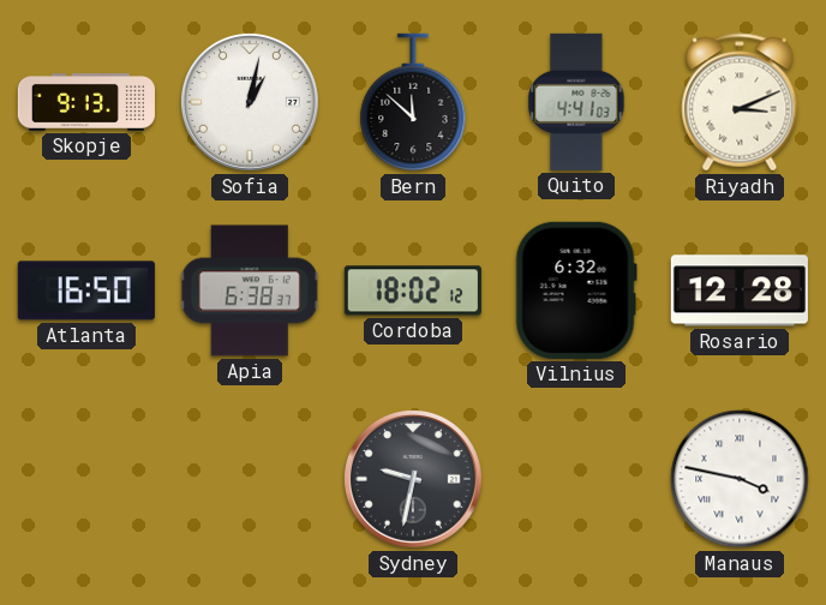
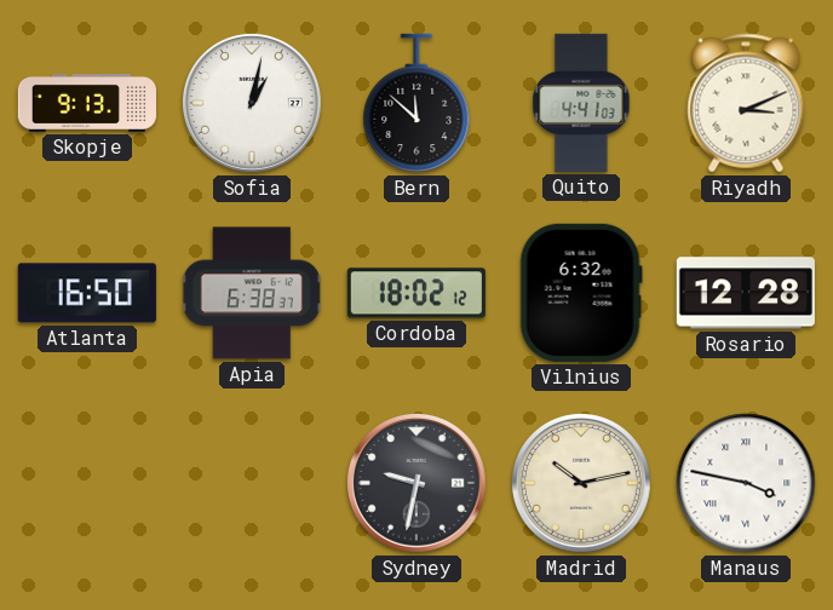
Madrid: none -> 10:13
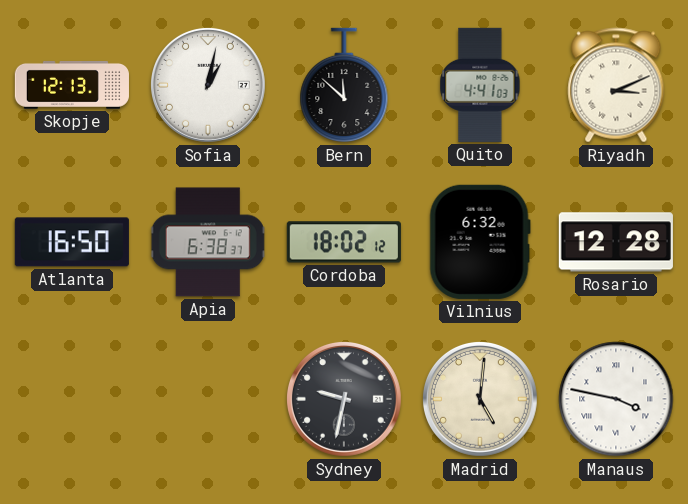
Skopje: 9:13 -> 12:13
Madrid: 10:13 -> 5:01
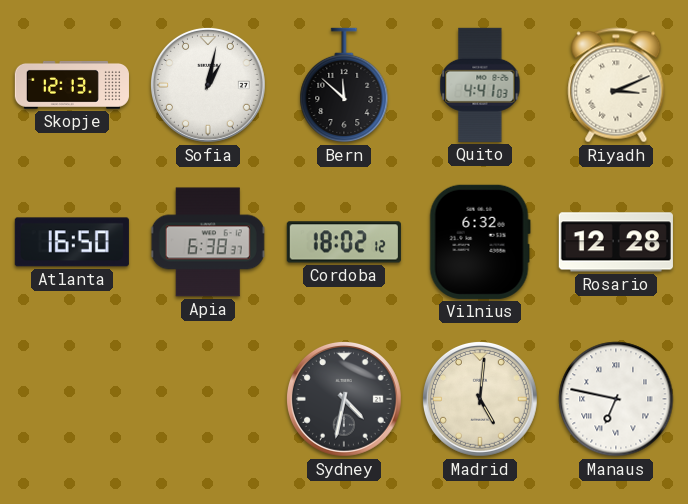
Sydney: 9:32 -> 4:32
Manaus: 3:47 -> 6:47
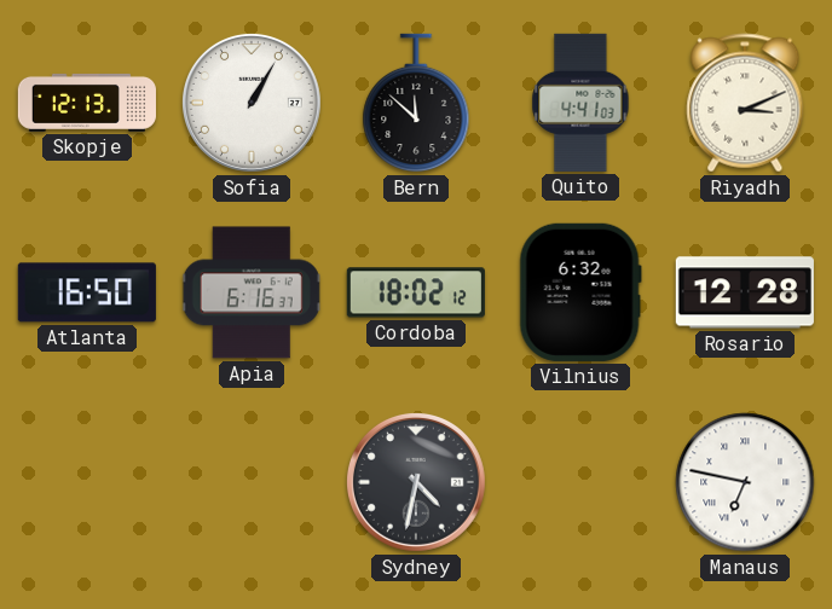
Sofia: 1:02 -> 1:05
Apia: 6:38 -> 6:16
Madrid: 5:01 -> none
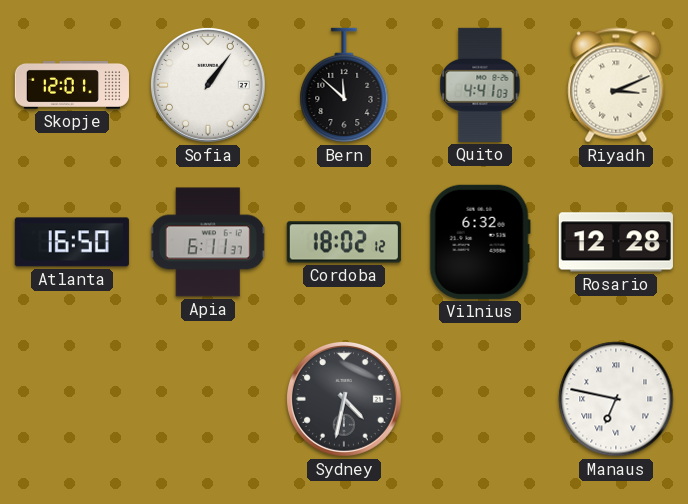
Skopje: 12:13 -> 12:01
Sofia: 1:05 -> 1:06
Apia: 6:16 -> 6:11
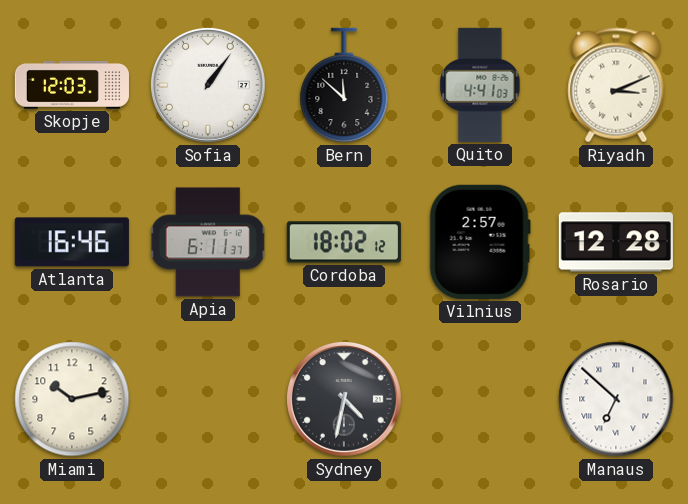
Skopje: 12:01 -> 12:03
Atlanta: 16:50 -> 16:46
Vilnius: 6:32 -> 2:57
Miami: none -> 10:13
Manaus: 6:47 -> 6:52
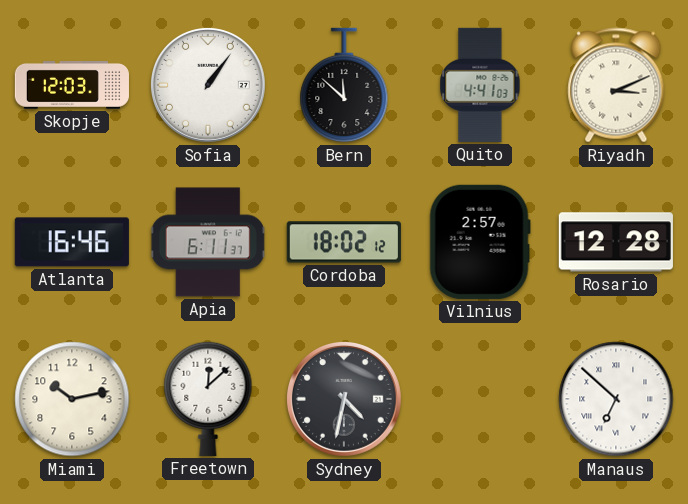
Freetown: none -> 12:08
